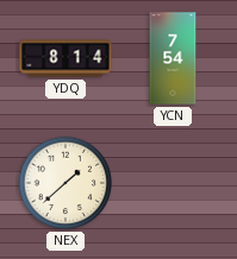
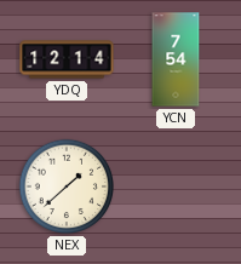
YDQ: 8:14 -> 12:14
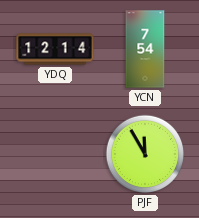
NEX: 1:38 -> none
PJF: none -> 11:55
